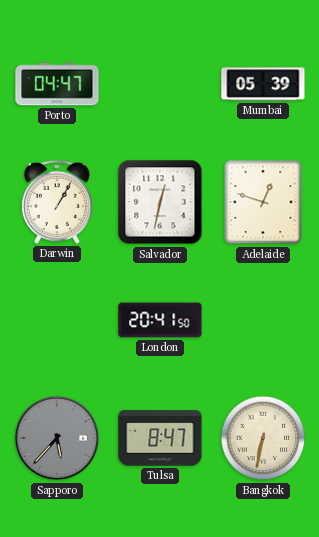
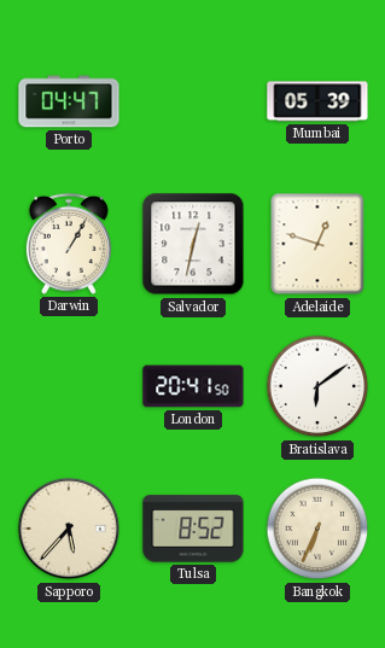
Bratislava: none -> 6:09
Sapporo dial: grey -> cream
Tulsa: 8:47 -> 8:52
Bangkok: 6:32 -> 6:34
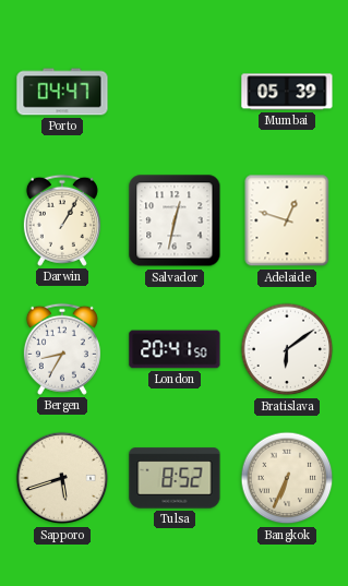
Bergen: none -> 8:35
Sapporo: 5:37 -> 5:42
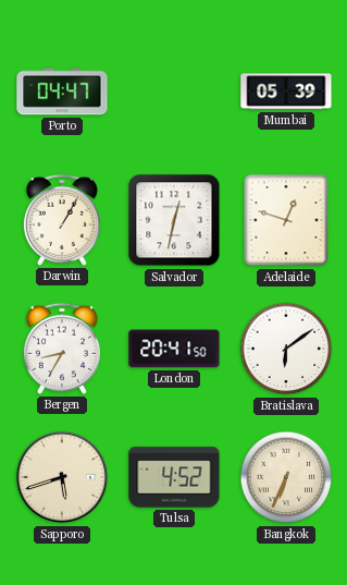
Tulsa: 8:52 -> 4:52
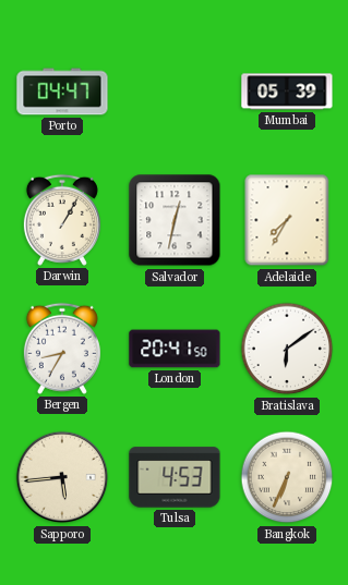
Adelaide: 12:48 -> 7:35
Sapporo: 5:42 -> 5:44
Tulsa: 4:52 -> 4:53
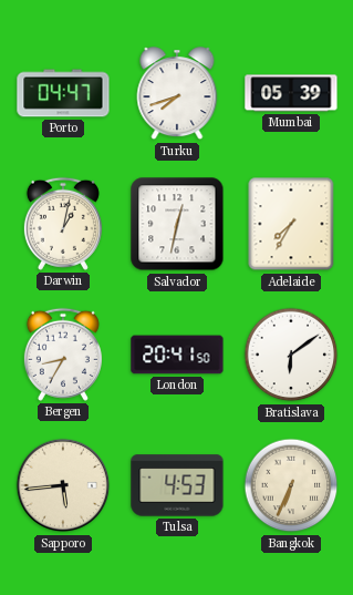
Turku: none -> 7:42
Darwin: 1:05 -> 1:02
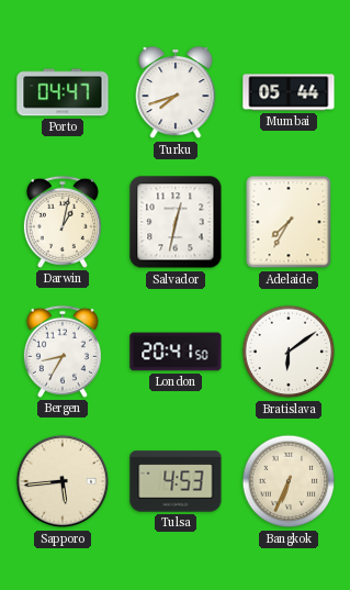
Mumbai: 05:39 -> 05:44
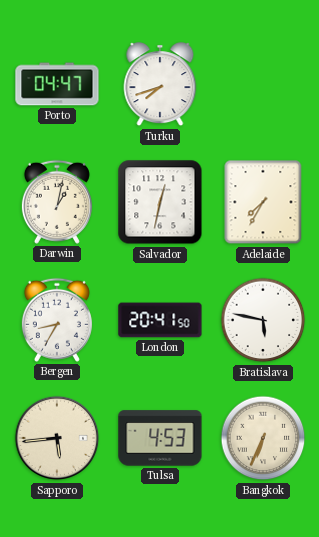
Mumbai: 05:44 -> none
Bratislava: 6:09 -> 5:47
